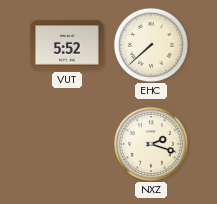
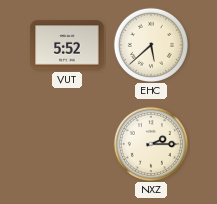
EHC: 7:38 -> 5:38
NXZ: 2:18 -> 2:15
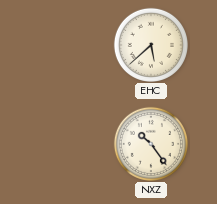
VUT: 5:52 -> none
NXZ: 2:15 -> 10:24
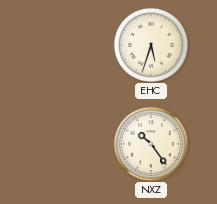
EHC: 5:38 -> 5:33
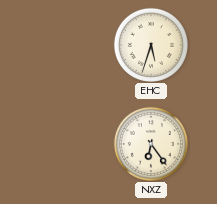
NXZ: 10:24 -> 6:24
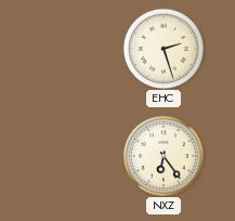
EHC: 5:33 -> 2:27
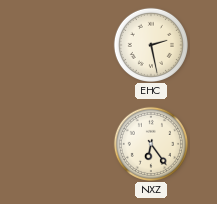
EHC: 2:27 -> 2:28
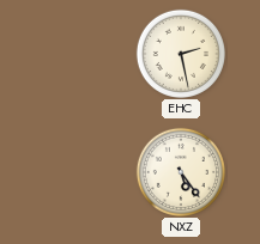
NXZ: 6:24 -> 5:24
